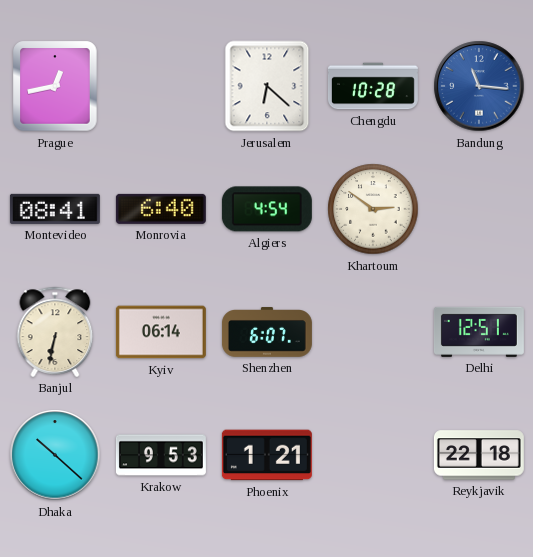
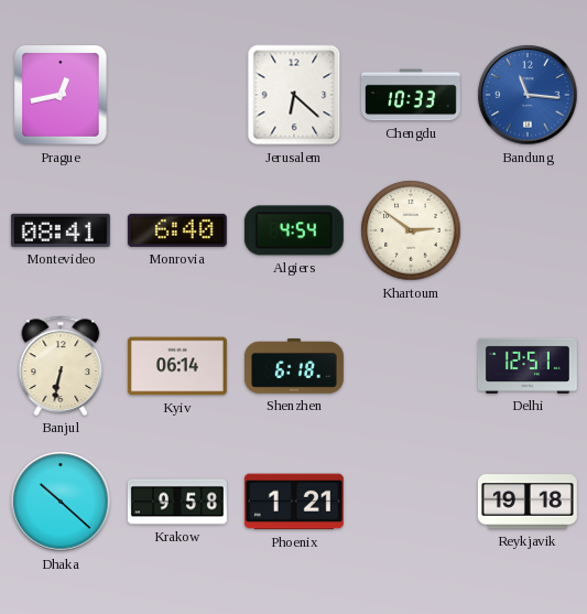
Chengdu: 10:28 -> 10:33
Shenzhen: 6:07 -> 6:18
Krakow: 9:53 -> 9:58
Reykjavik: 22:18 -> 19:18
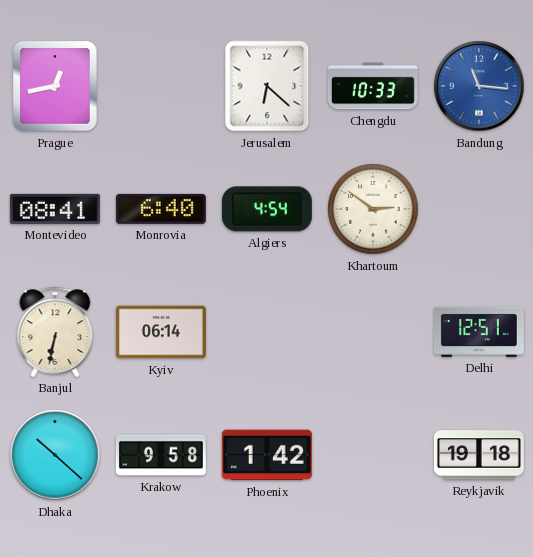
Shenzhen: 6:18 -> none
Phoenix: 1:21 -> 1:42
